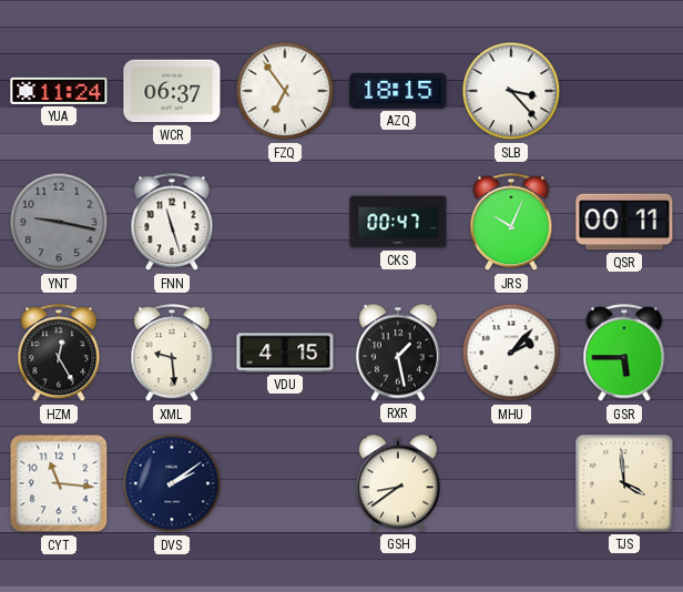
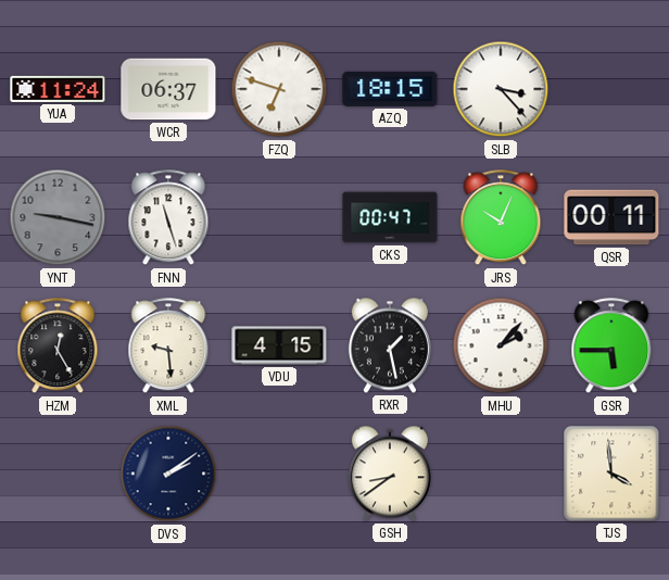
FZQ: 6:54 -> 6:48
CYT: 11:16 -> none
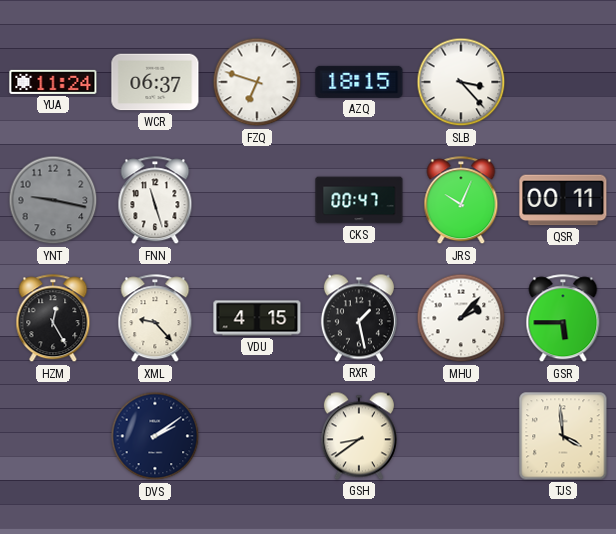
XML: 9:29 -> 9:23
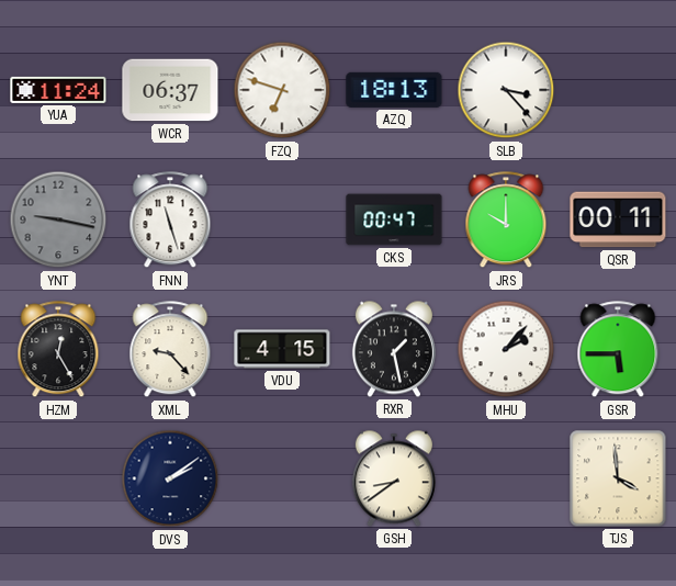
AZQ: 18:15 -> 18:13
JRS: 10:04 -> 10:00
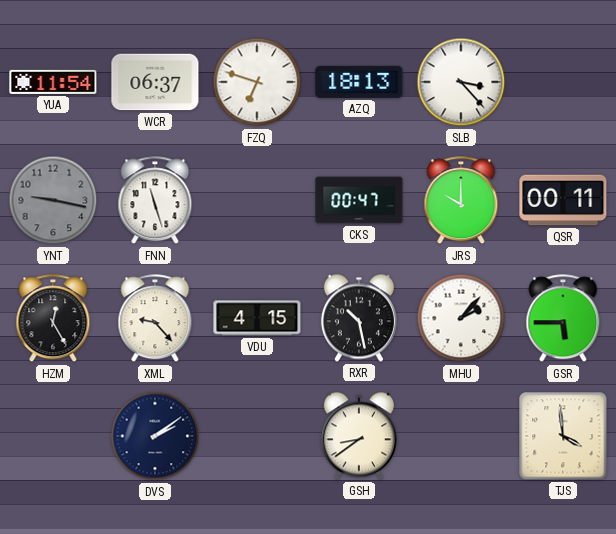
YUA: 11:24 -> 11:54
RXR: 1:28 -> 10:28
